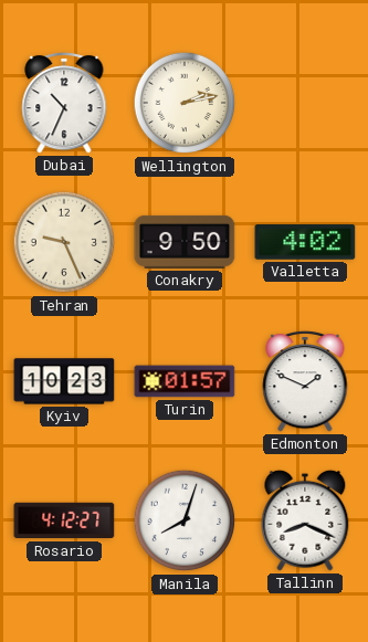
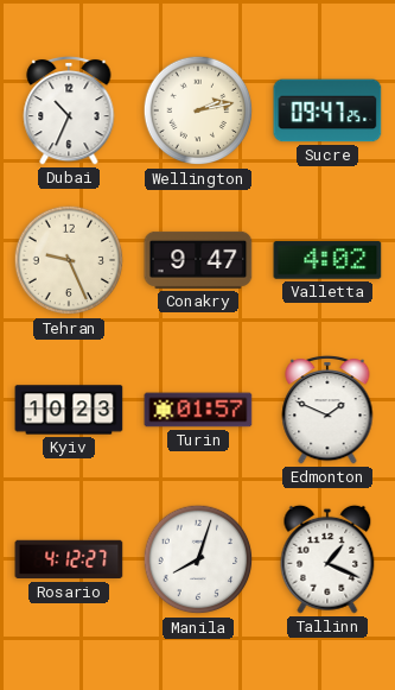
Sucre: none -> 09:47
Conakry: 9:50 -> 9:47
Tallinn: 8:19 -> 1:19
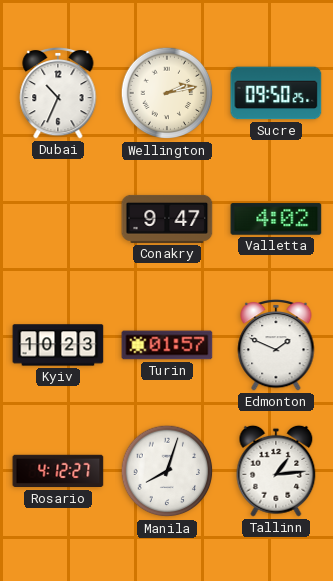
Sucre: 09:47 -> 09:50
Tehran: 9:26 -> none
Tallinn: 1:19 -> 1:14
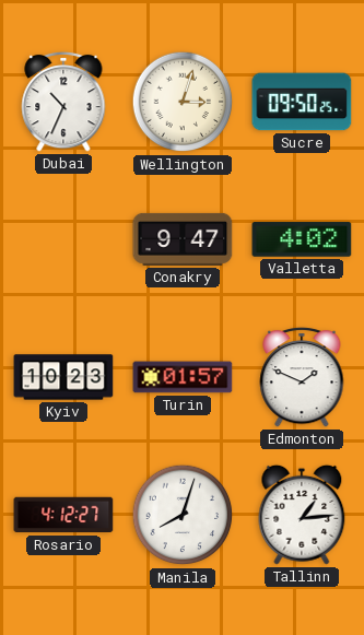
Wellington: 2:13 -> 3:03
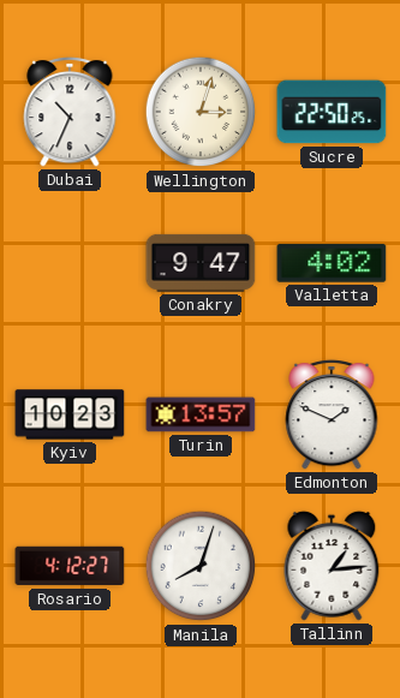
Sucre: 09:50 -> 22:50
Turin: 01:57 -> 13:57
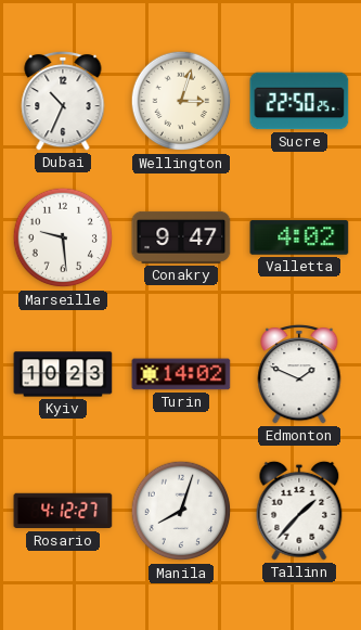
Marseille: none -> 9:29
Turin: 13:57 -> 14:02
Tallinn: 1:14 -> 1:37
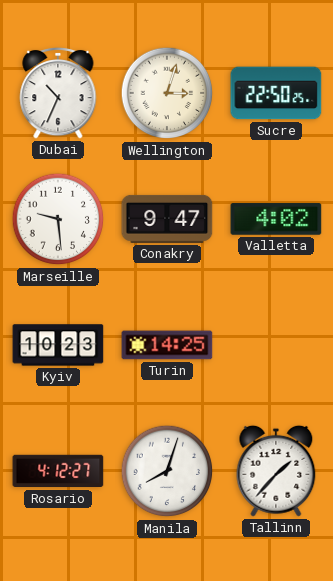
Turin: 14:02 -> 14:25
Edmonton: 1:49 -> none
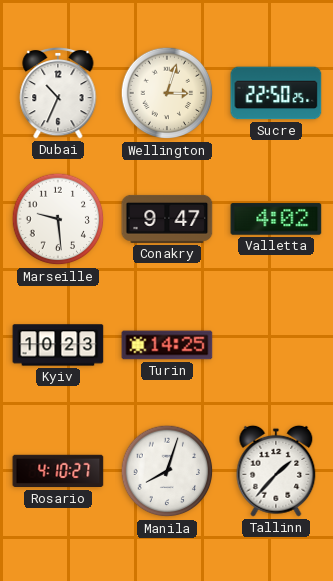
Rosario: 4:12 -> 4:10
